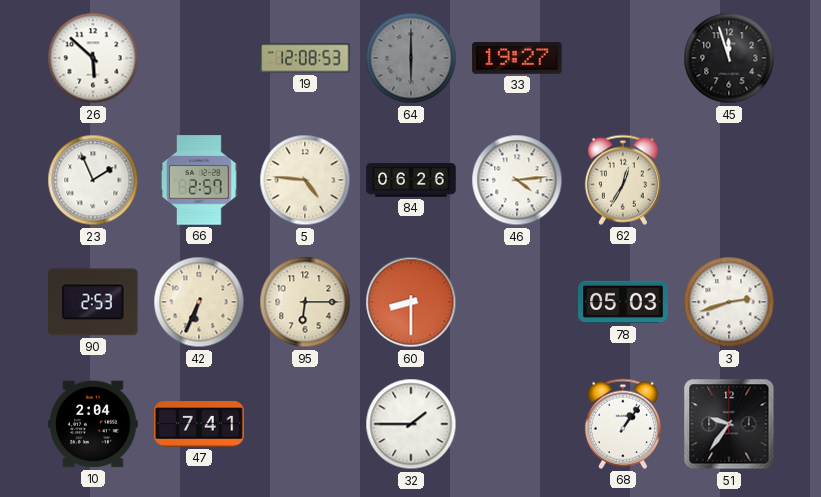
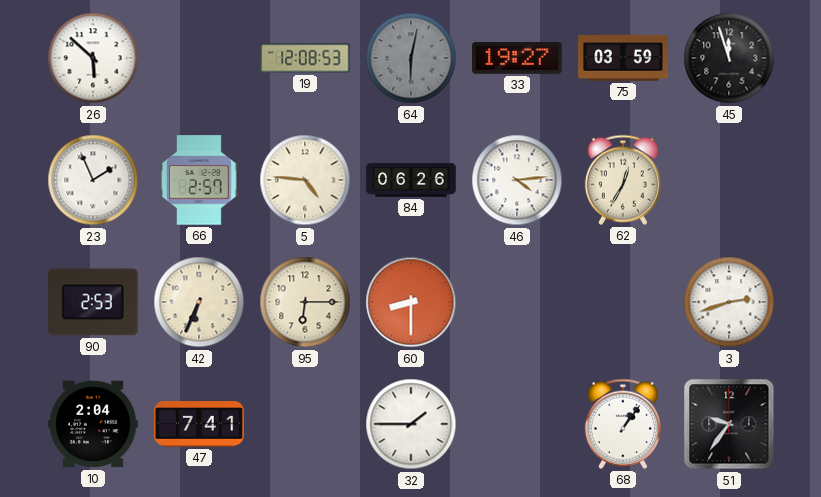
64: 6:00 -> 6:02
75: none -> 03:59
78: 05:03 -> none
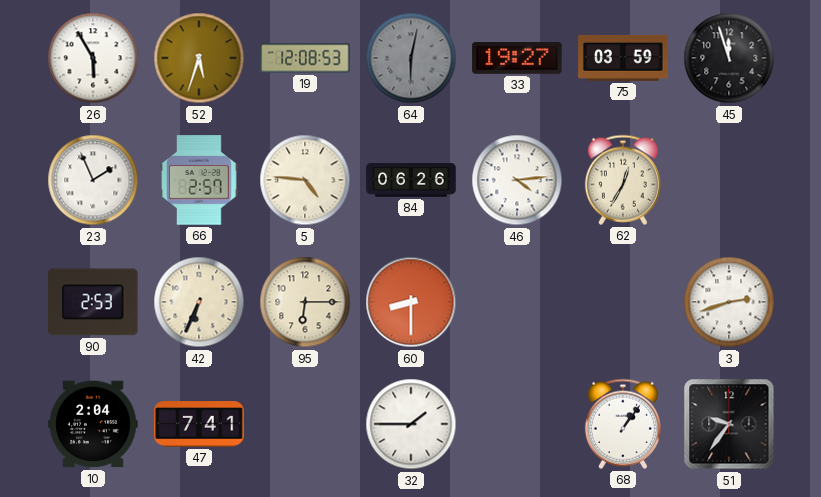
26: 5:52 -> 5:55
52: none -> 5:33
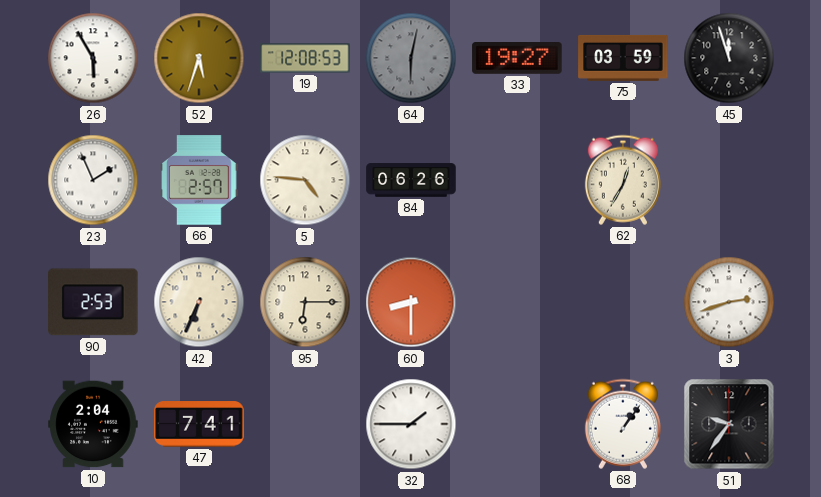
46: 4:14 -> none
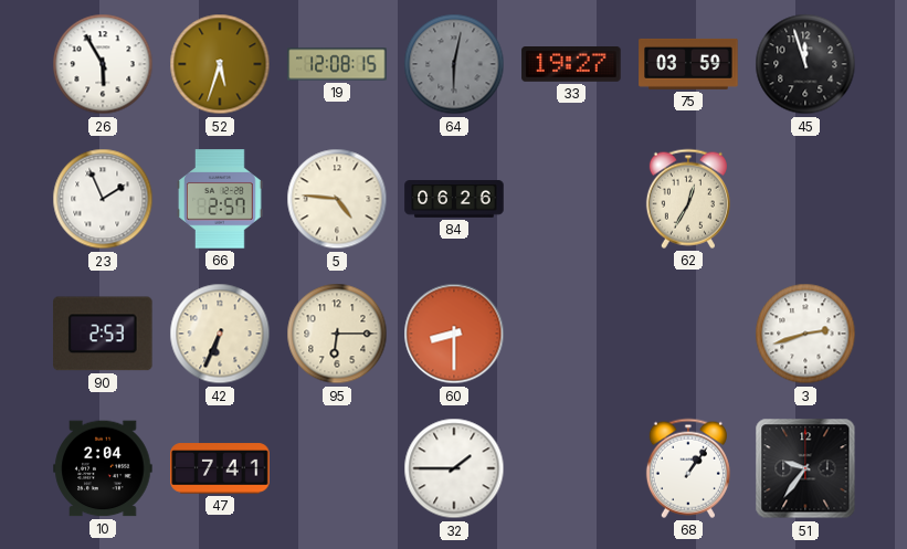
19: 12:08:53 -> 12:08:15
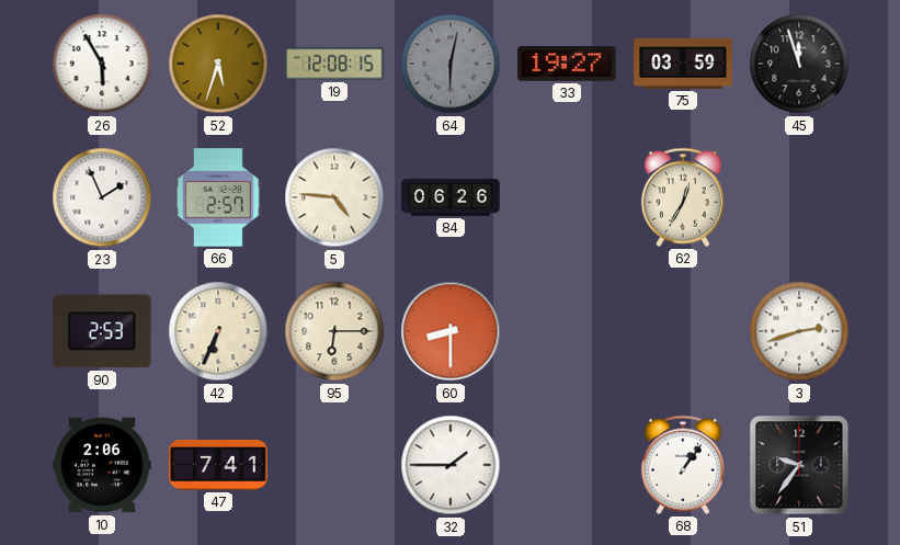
10: 2:04 -> 2:06
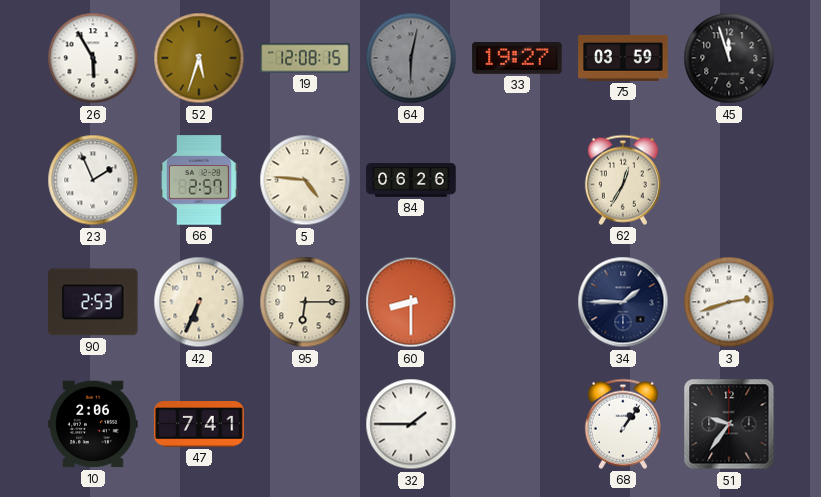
34: none -> 1:45
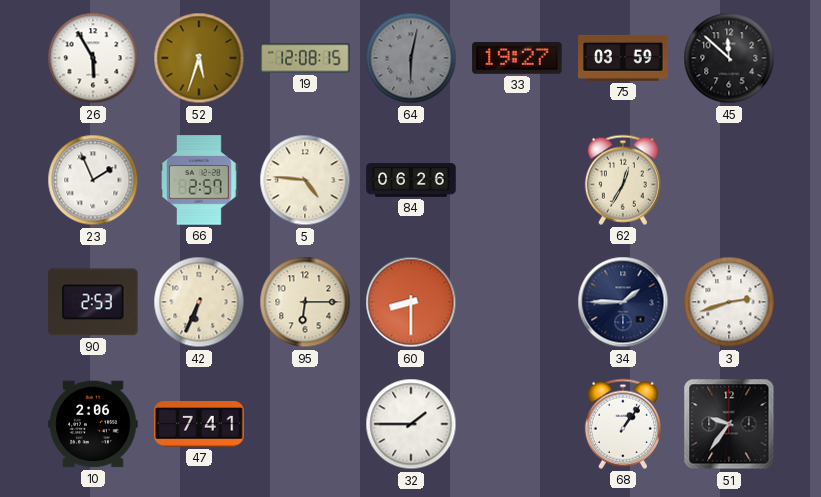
45: 11:57 -> 11:52
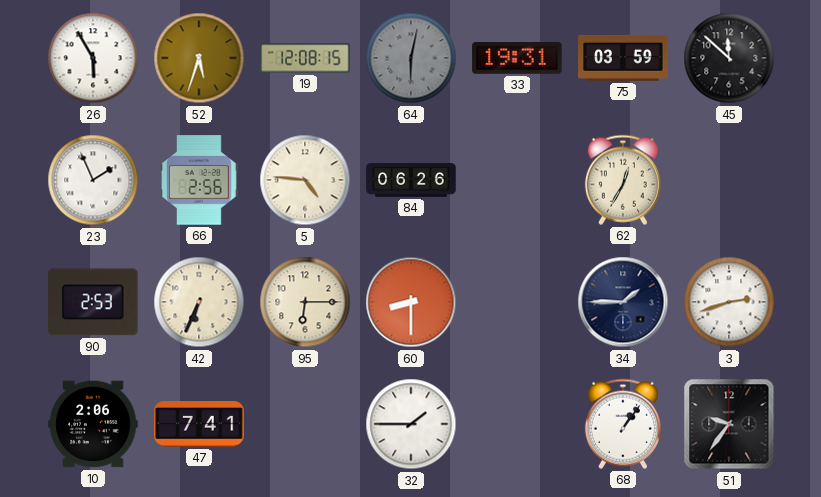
33: 19:27 -> 19:31
66: 2:57 -> 2:56
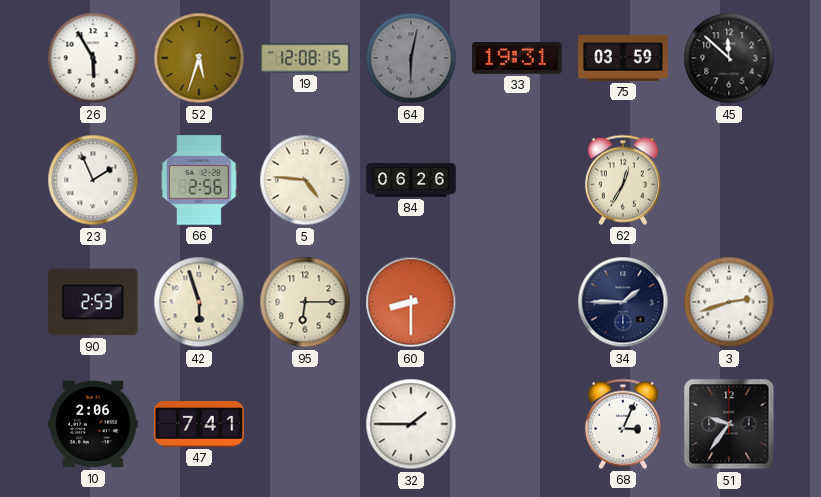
42: 6:34 -> 5:57
68: 1:06 -> 3:04
